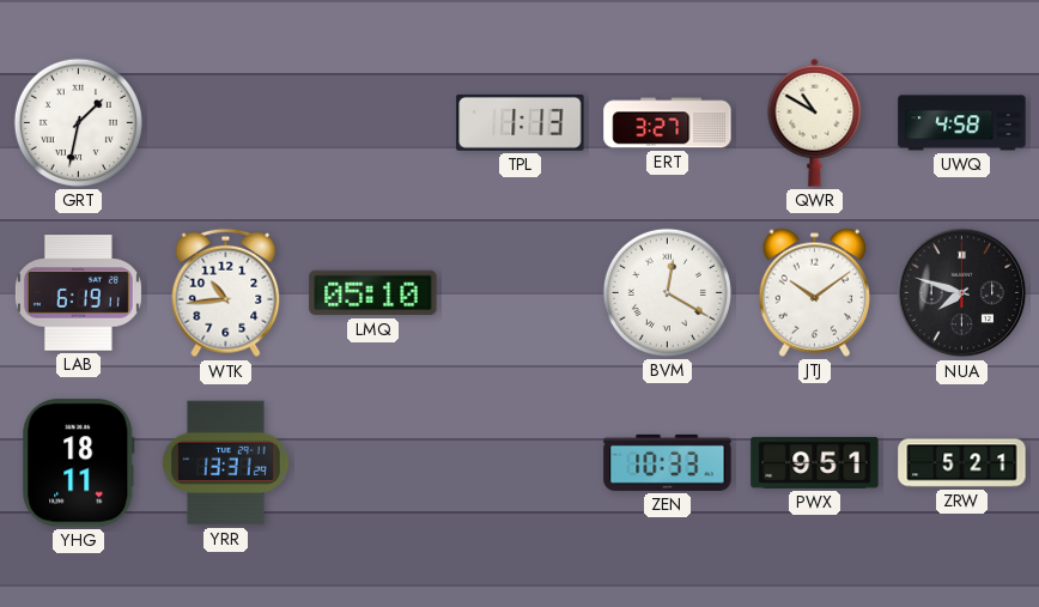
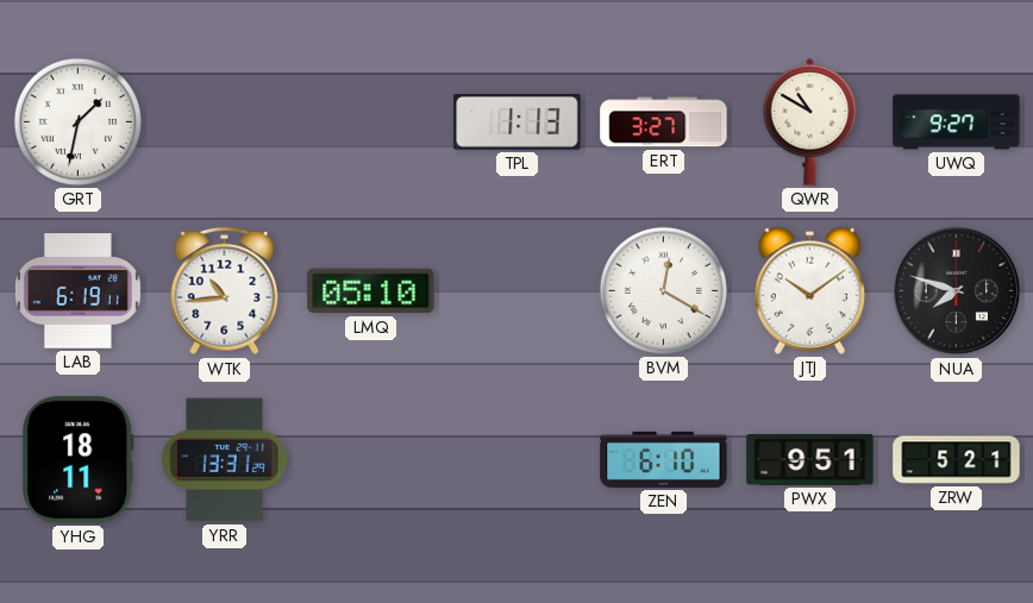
UWQ: 4:58 -> 9:27
ZEN: 10:33 -> 6:10
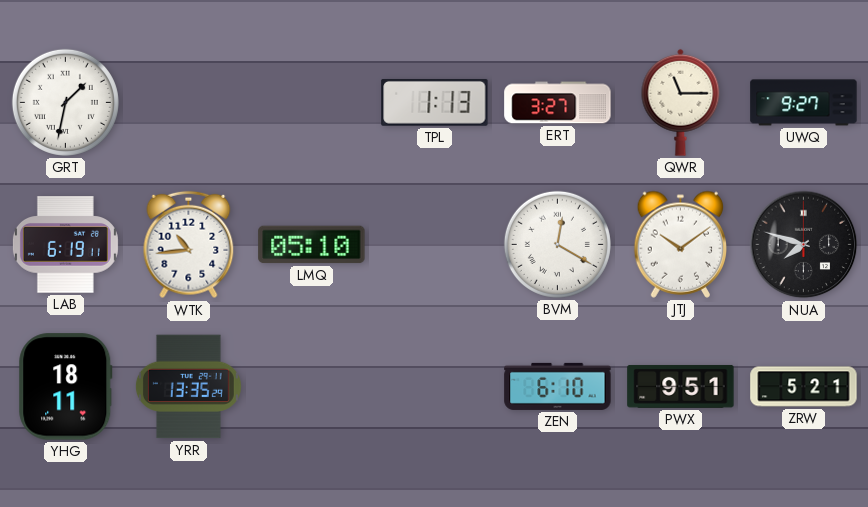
QWR: 10:50 -> 11:15
YRR: 13:31 -> 13:35
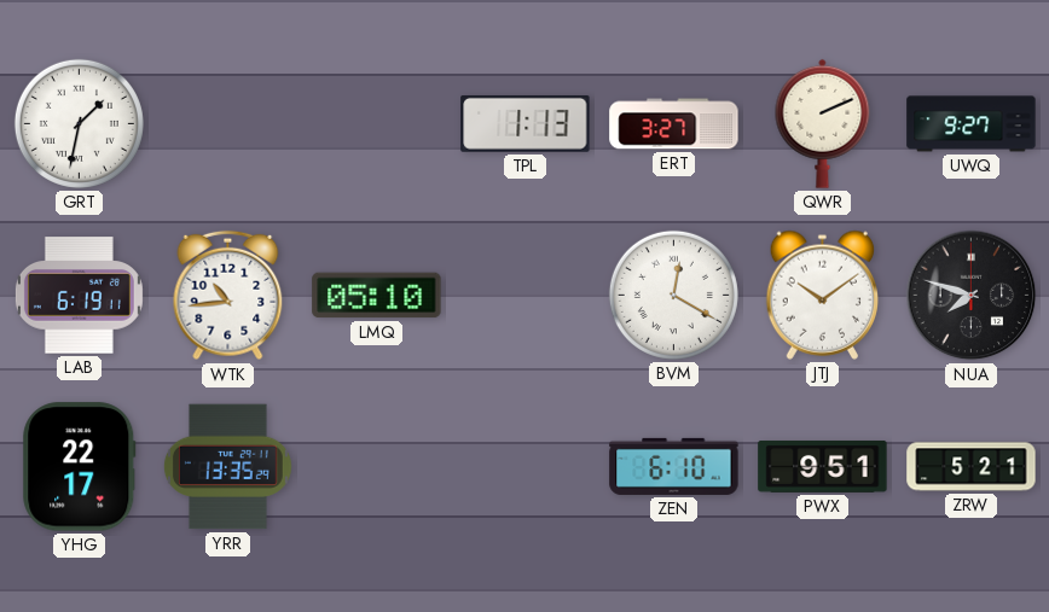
QWR: 11:15 -> 2:11
YHG: 18:11 -> 22:17
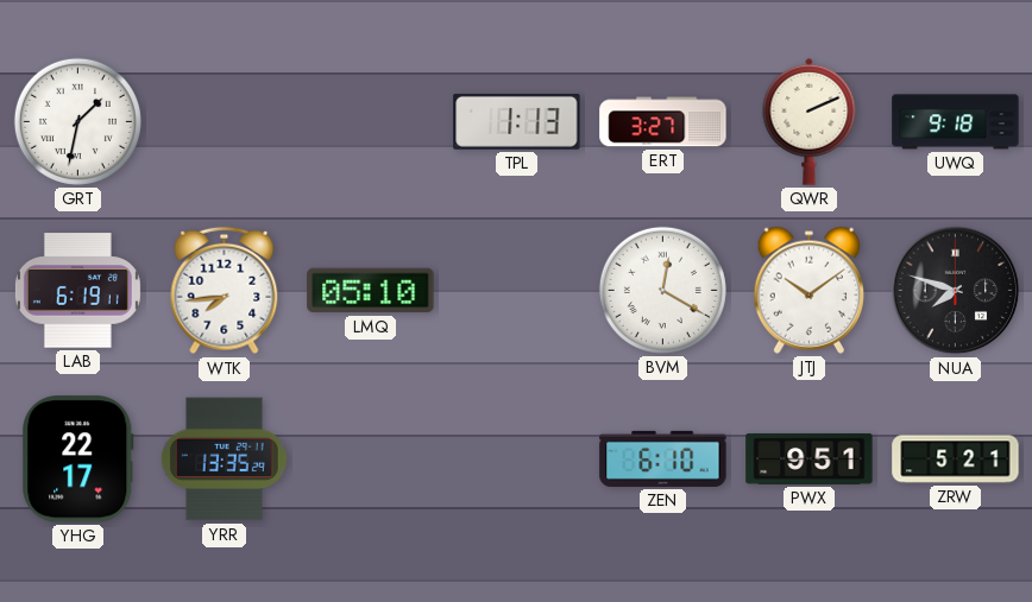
UWQ: 9:27 -> 9:18
WTK: 10:44 -> 7:44
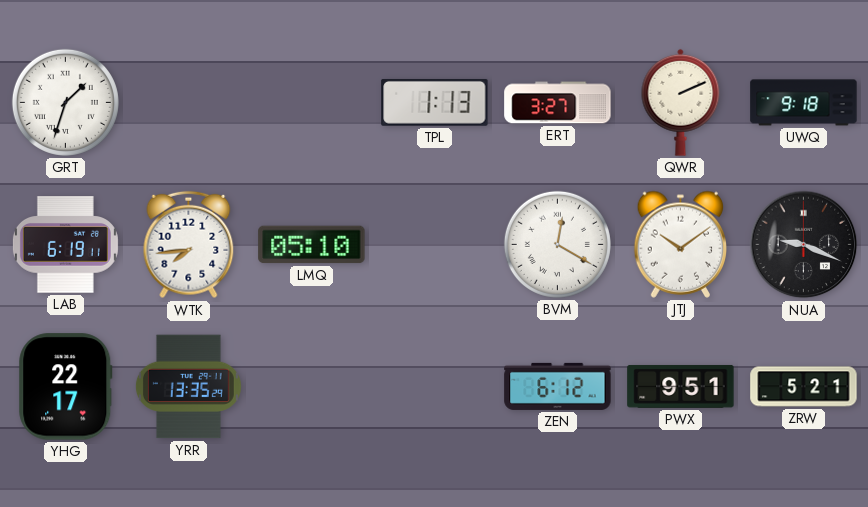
GRT: 1:32 -> 1:33
NUA: 7:48 -> 9:19
ZEN: 6:10 -> 6:12
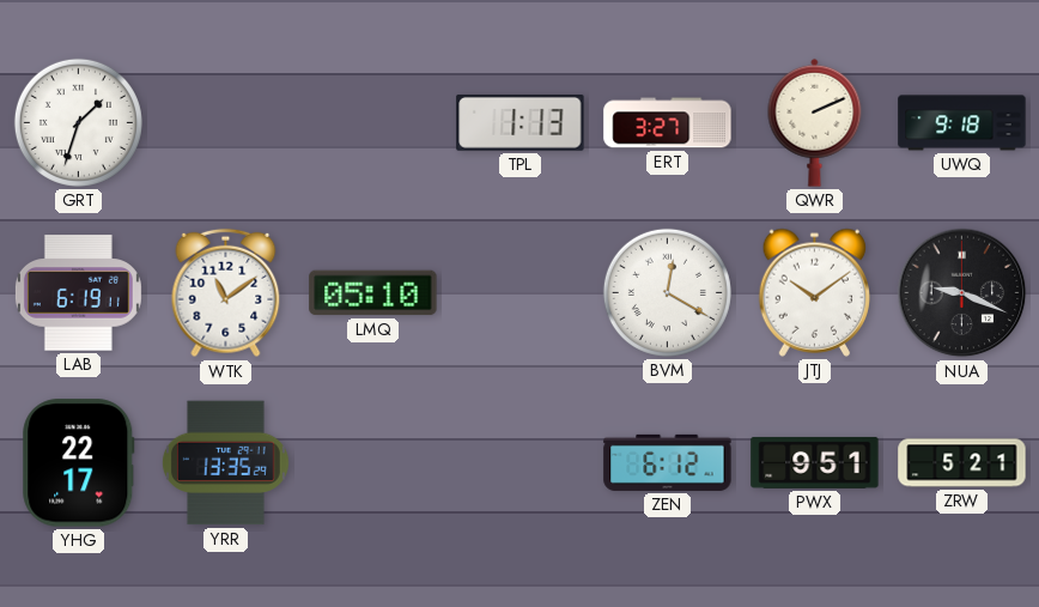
WTK: 7:44 -> 11:09
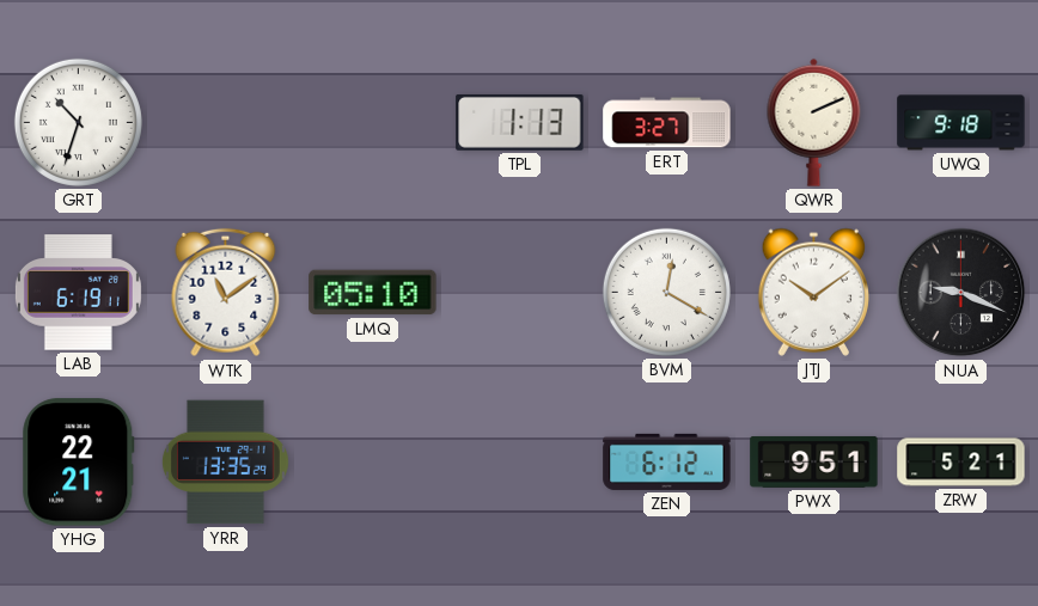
GRT: 1:33 -> 10:33
YHG: 22:17 -> 22:21
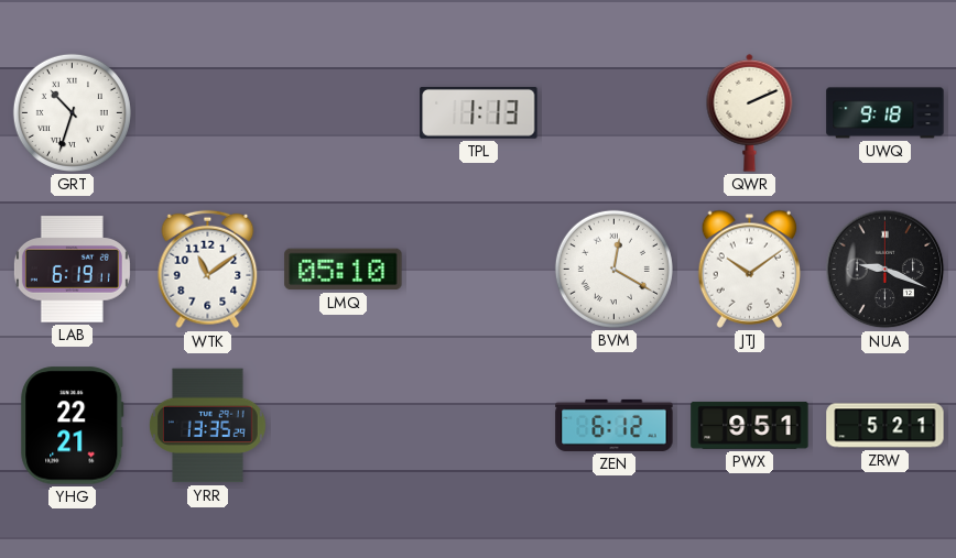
ERT: 3:27 -> none
